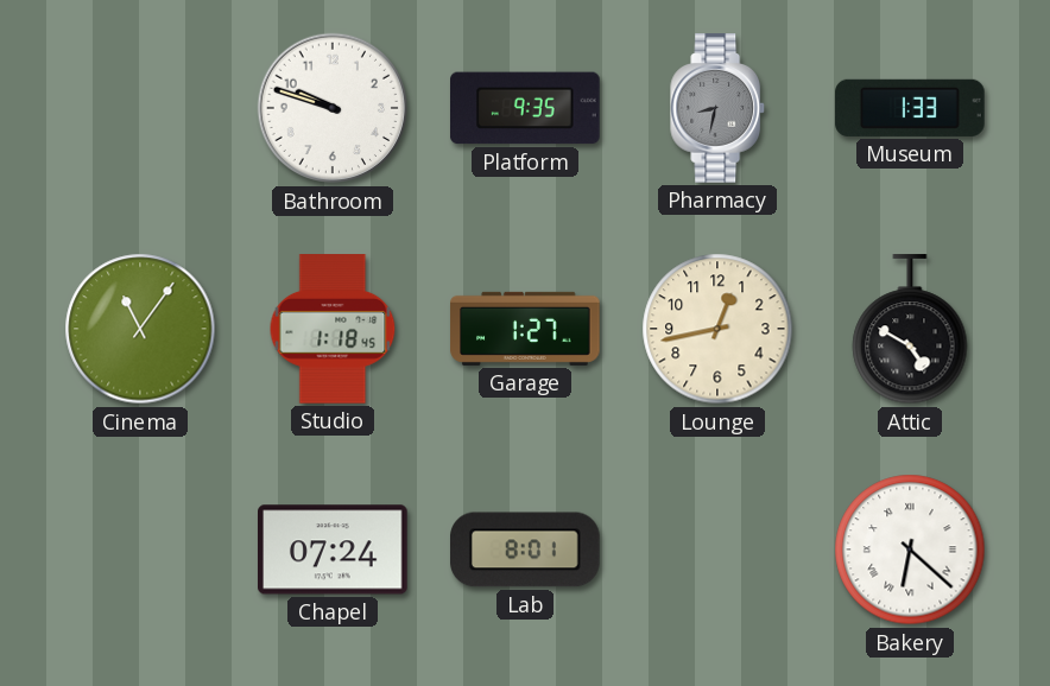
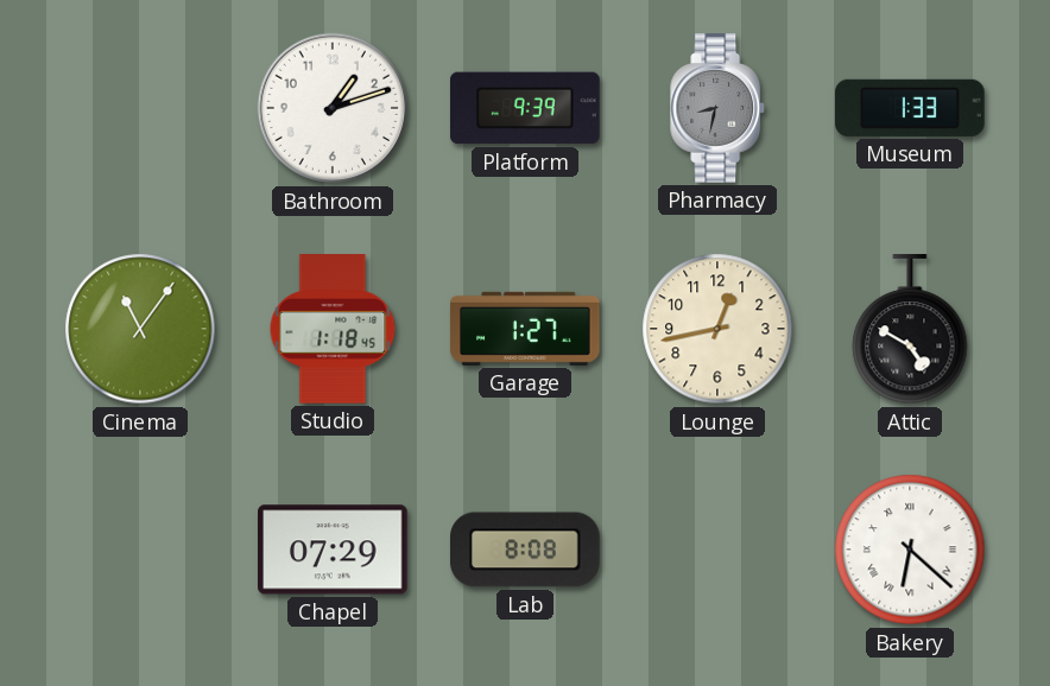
Bathroom: 9:48 -> 1:12
Platform: 9:35 -> 9:39
Chapel: 07:24 -> 07:29
Lab: 8:01 -> 8:08
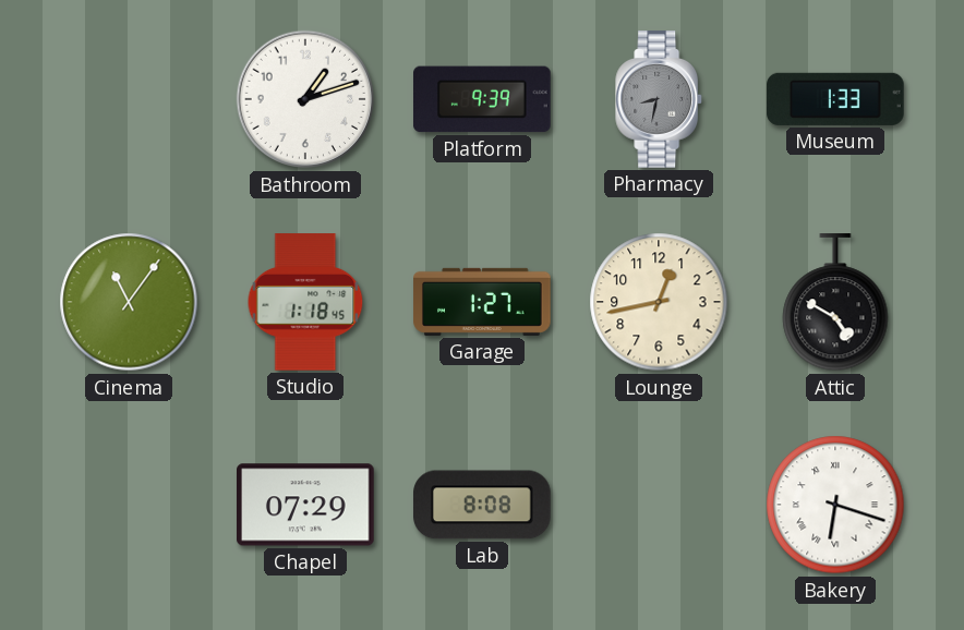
Bakery: 6:22 -> 6:18
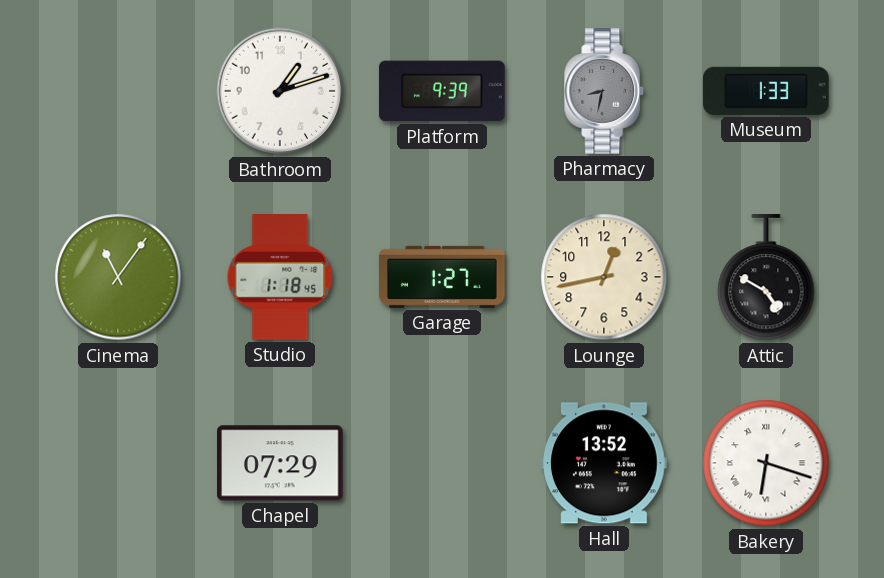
Lab: 8:08 -> none
Hall: none -> 13:52
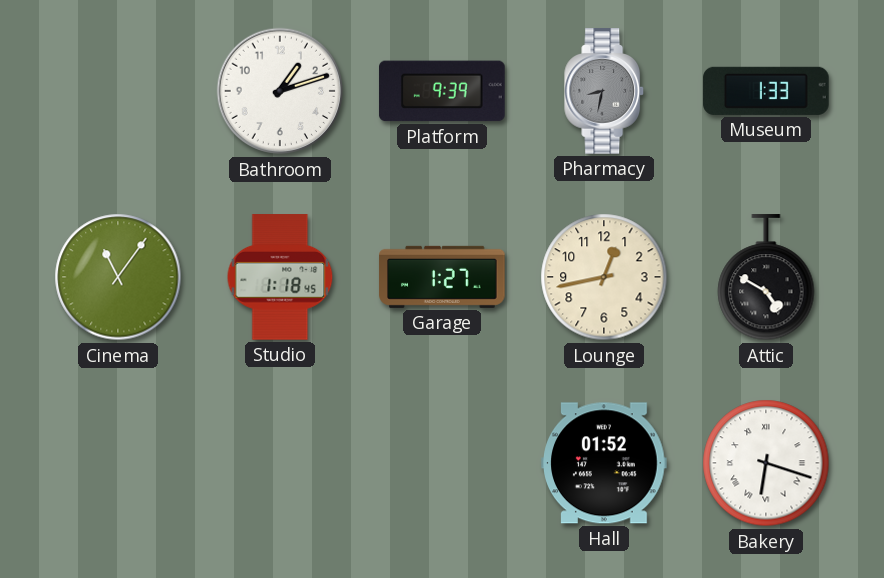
Chapel: 07:29 -> none
Hall: 13:52 -> 01:52
